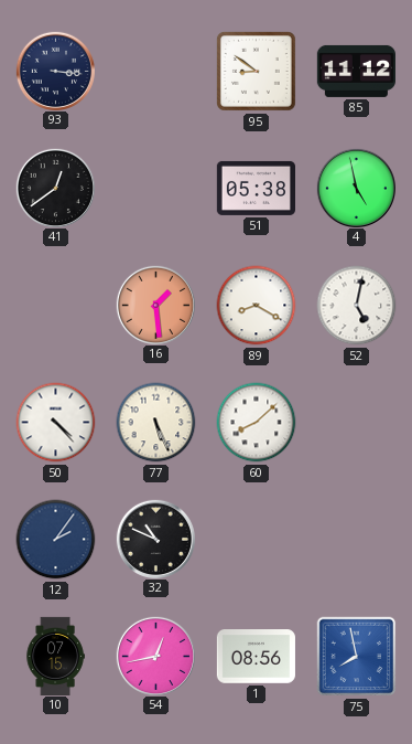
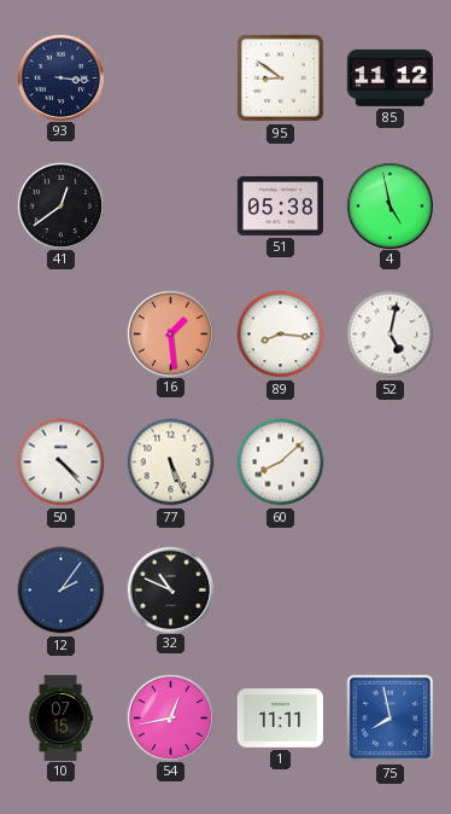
89: 8:20 -> 8:16
1: 08:56 -> 11:11
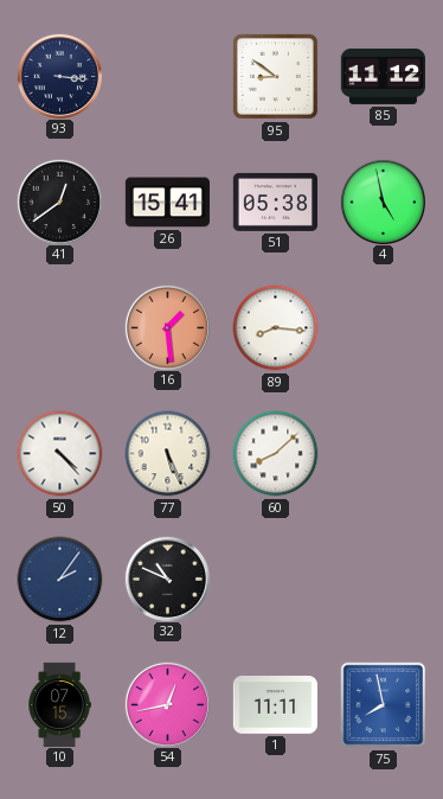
26: none -> 15:41
52: 5:02 -> none
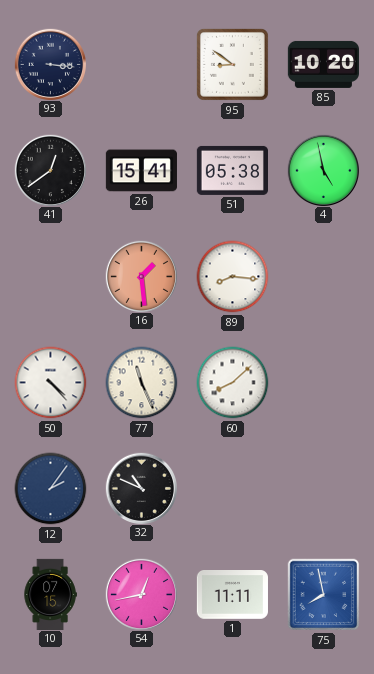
85: 11:12 -> 10:20
77: 5:26 -> 11:26
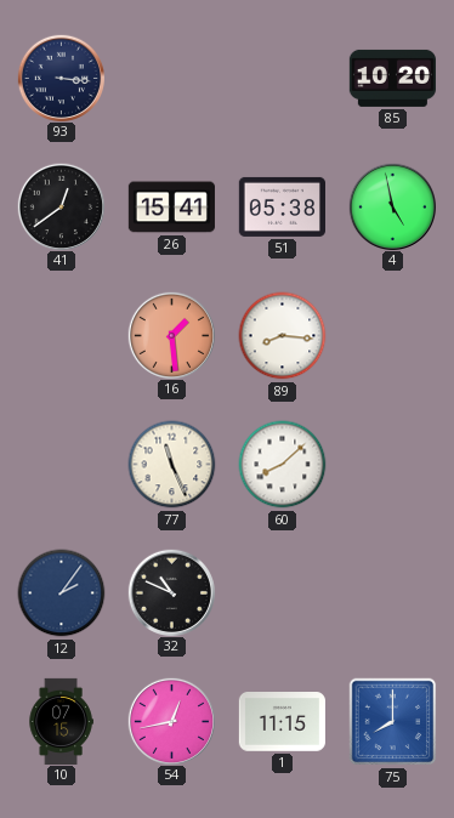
95: 8:51 -> none
50: 4:23 -> none
1: 11:11 -> 11:15
75: 7:58 -> 8:00
